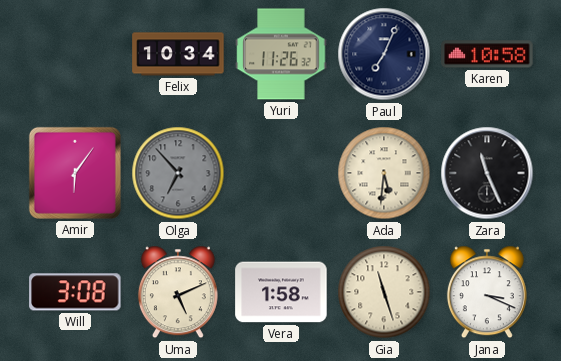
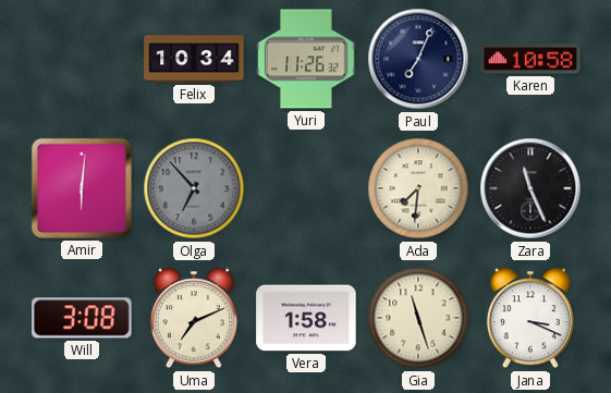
Amir: 6:06 -> 6:01
Ada: 5:31 -> 7:31
Uma: 5:11 -> 7:11
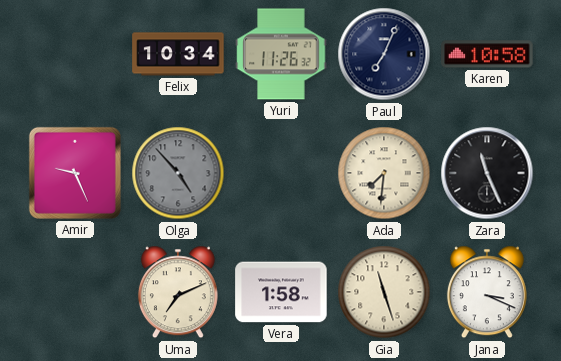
Amir: 6:01 -> 9:26
Olga: 6:53 -> 4:53
Will: 3:08 -> none
